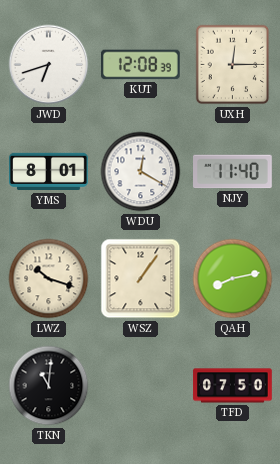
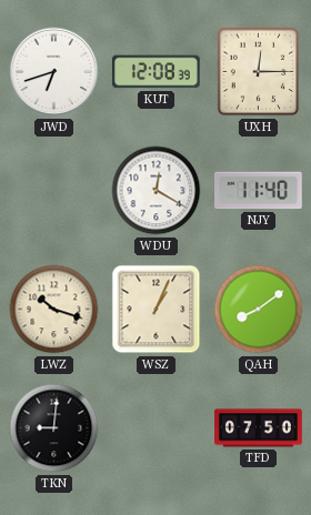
YMS: 8:01 -> none
WSZ: 1:06 -> 1:04
QAH: 8:13 -> 8:09
TKN: 11:01 -> 9:01
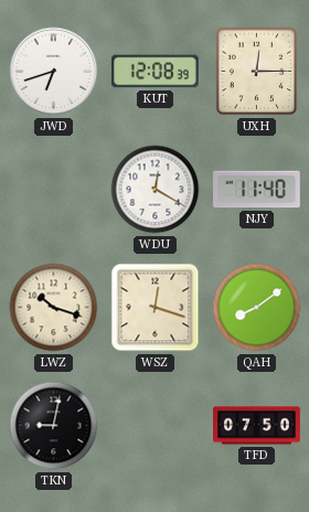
WSZ: 1:04 -> 12:18
TKN: 9:01 -> 9:02
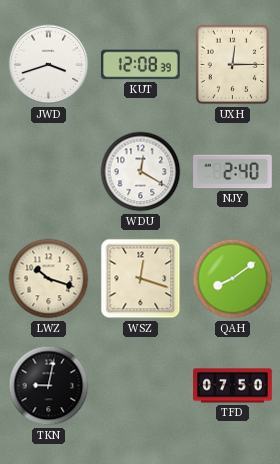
JWD: 6:42 -> 3:42
NJY: 11:40 -> 2:40
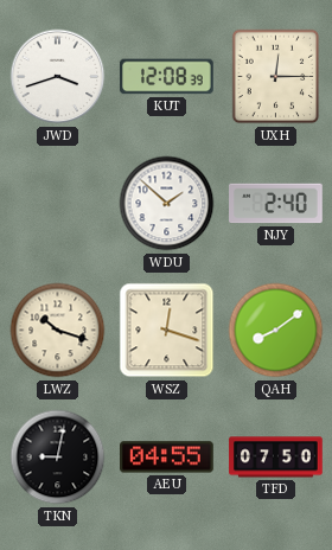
WDU: 12:20 -> 1:52
AEU: none -> 04:55
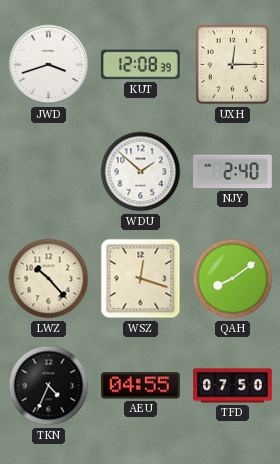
LWZ: 10:18 -> 10:23
TKN: 9:02 -> 4:34
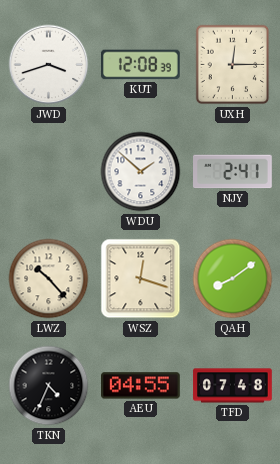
NJY: 2:40 -> 2:41
TFD: 07:50 -> 07:48
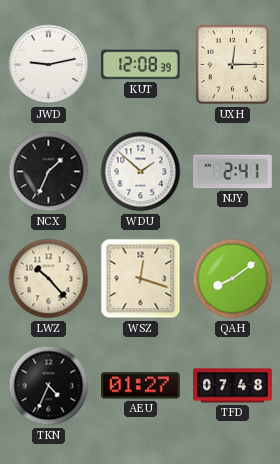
JWD: 3:42 -> 9:13
NCX: none -> 1:34
AEU: 04:55 -> 01:27
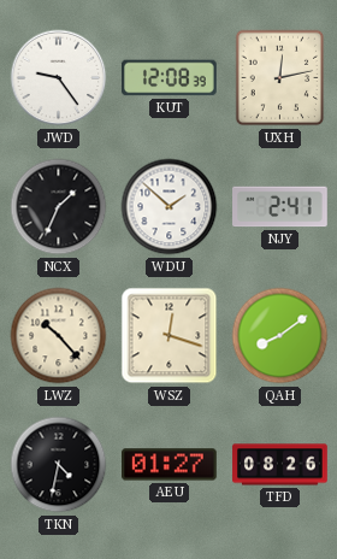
JWD: 9:13 -> 9:24
UXH: 12:15 -> 12:13
TKN: 4:34 -> 4:32
TFD: 07:48 -> 08:26
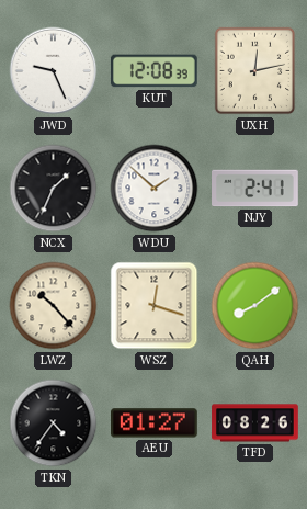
JWD: 9:24 -> 9:26
TKN: 4:32 -> 4:36
